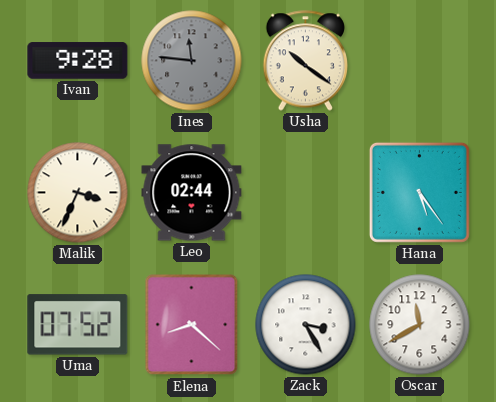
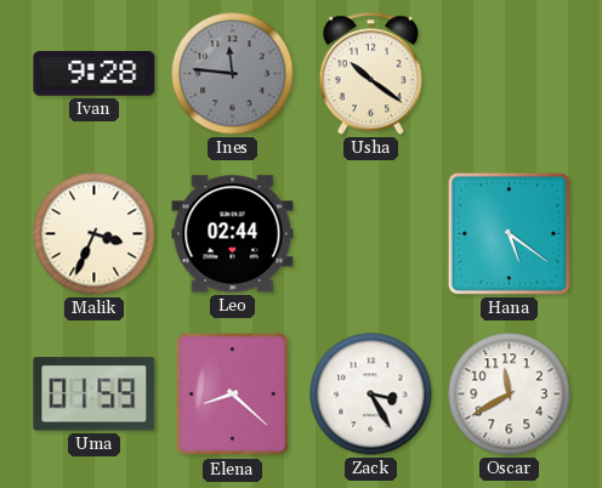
Hana: 5:24 -> 5:21
Uma: 07:52 -> 01:59
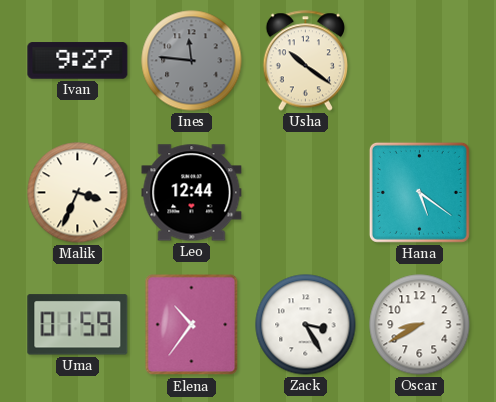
Ivan: 9:28 -> 9:27
Leo: 02:44 -> 12:44
Elena: 8:22 -> 10:36
Oscar: 11:40 -> 8:40
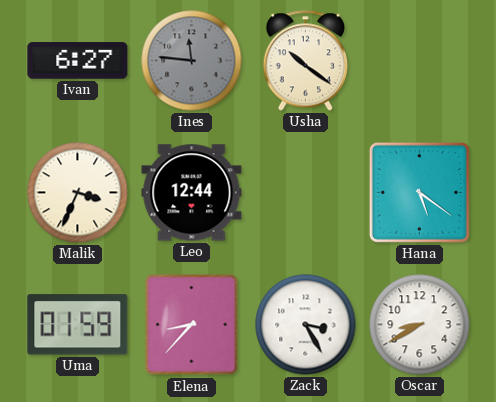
Ivan: 9:27 -> 6:27
Elena: 10:36 -> 8:37
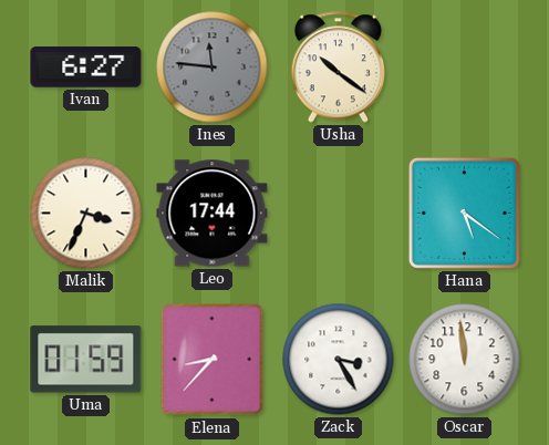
Leo: 12:44 -> 17:44
Oscar: 8:40 -> 11:59
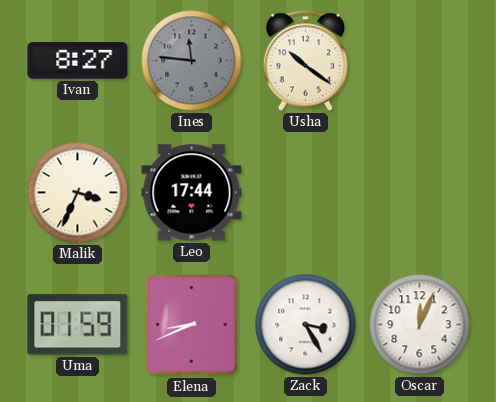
Ivan: 6:27 -> 8:27
Hana: 5:21 -> none
Elena: 8:37 -> 8:41
Oscar: 11:59 -> 12:04
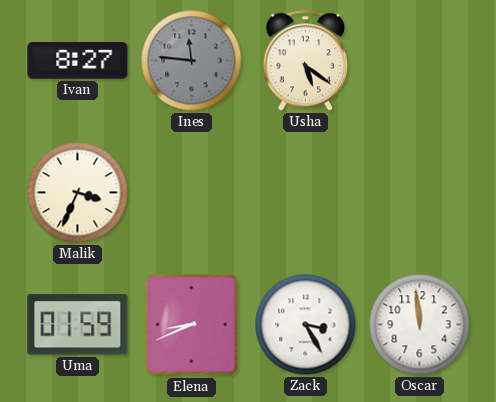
Usha: 10:21 -> 5:21
Leo: 17:44 -> none
Oscar: 12:04 -> 11:59
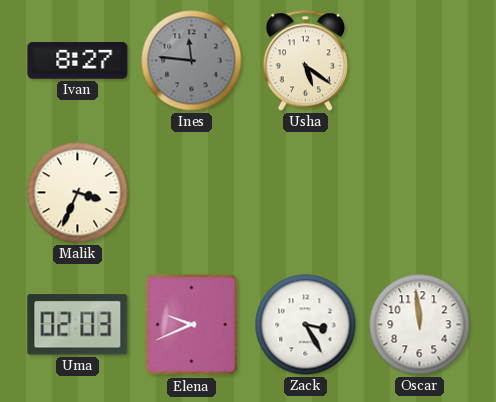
Uma: 01:59 -> 02:03
Elena: 8:41 -> 9:41
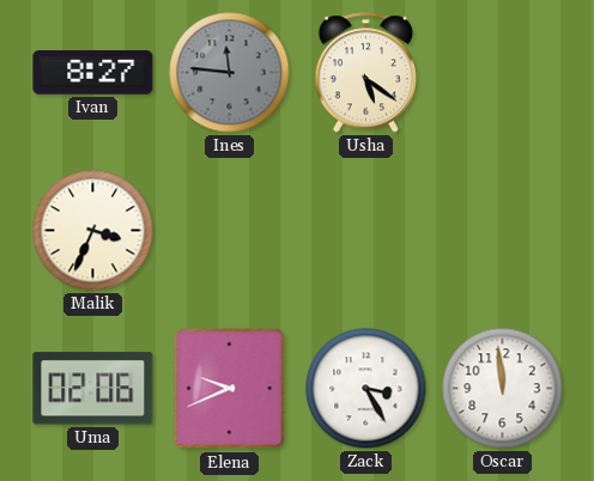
Uma: 02:03 -> 02:06
